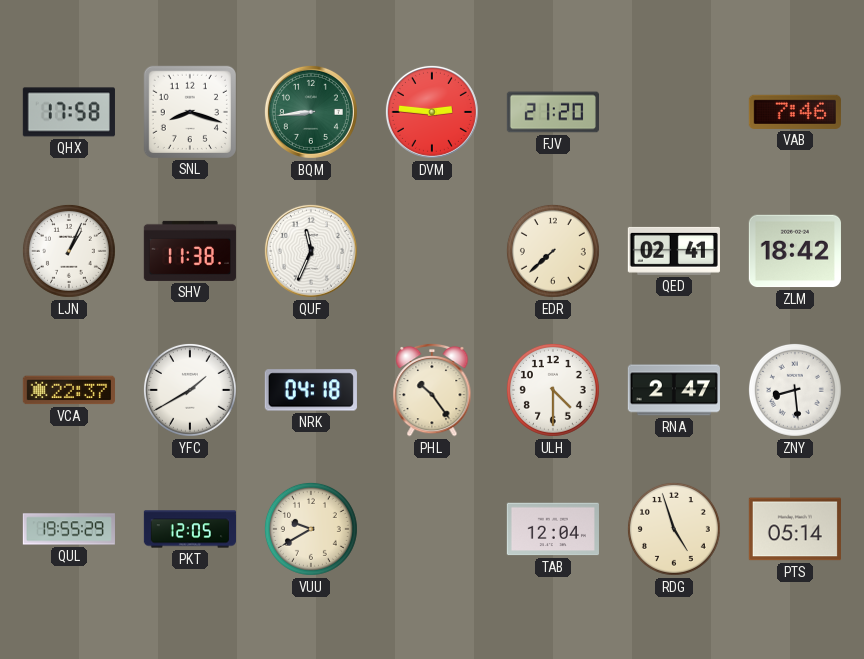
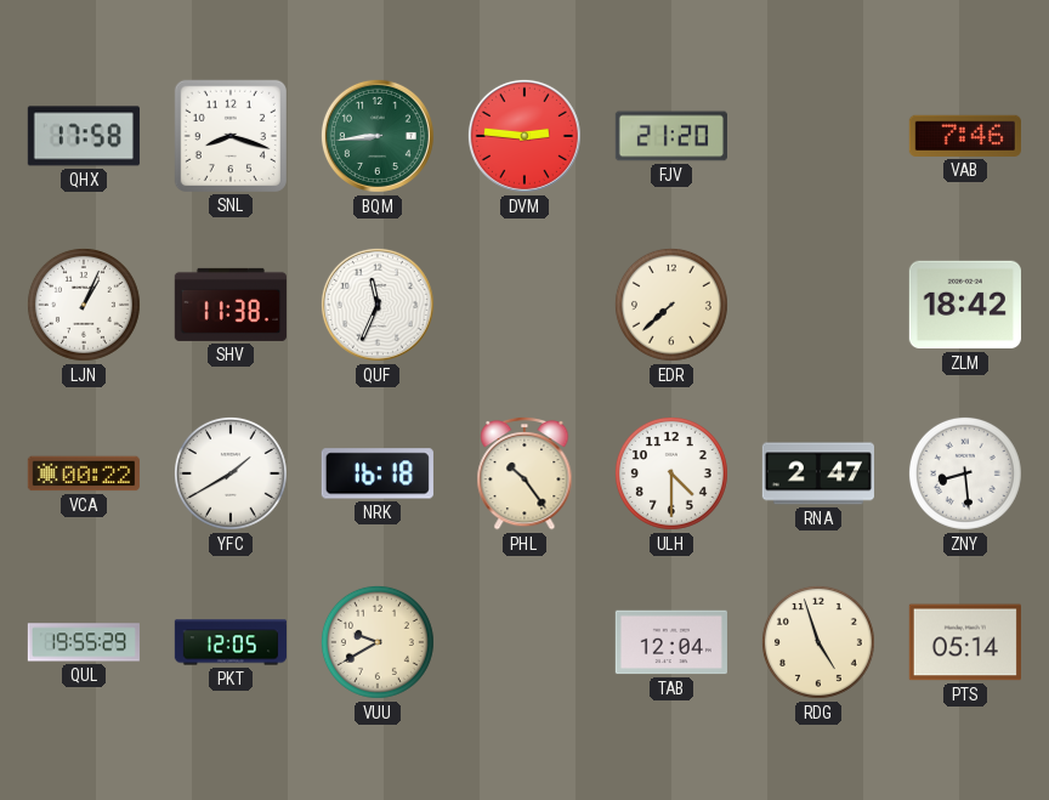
QED: 02:41 -> none
VCA: 22:37 -> 00:22
NRK: 04:18 -> 16:18
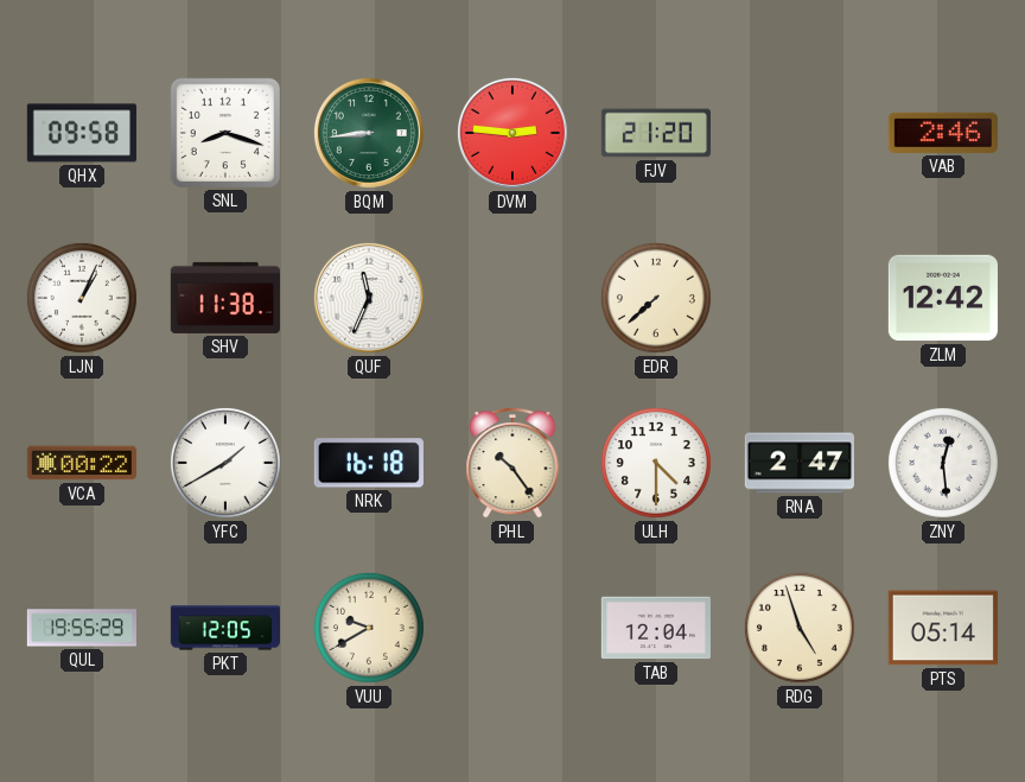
QHX: 17:58 -> 09:58
VAB: 7:46 -> 2:46
ZLM: 18:42 -> 12:42
ZNY: 8:29 -> 12:29
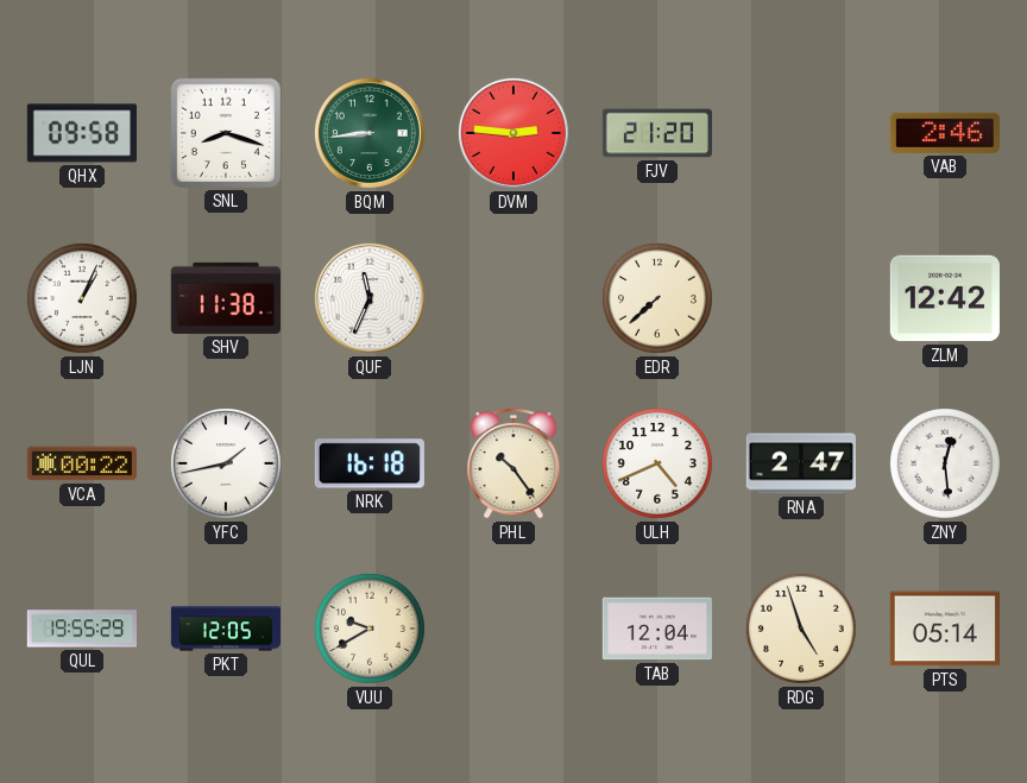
YFC: 1:40 -> 1:43
ULH: 4:30 -> 4:41
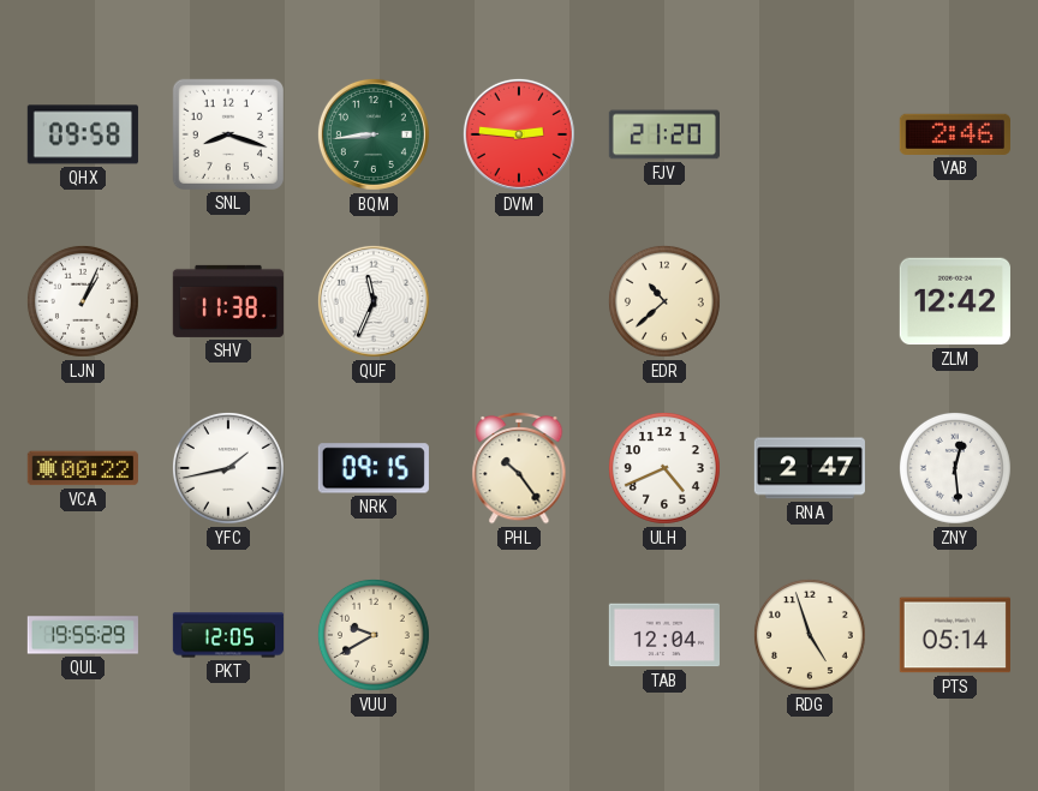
EDR: 7:38 -> 10:38
NRK: 16:18 -> 09:15
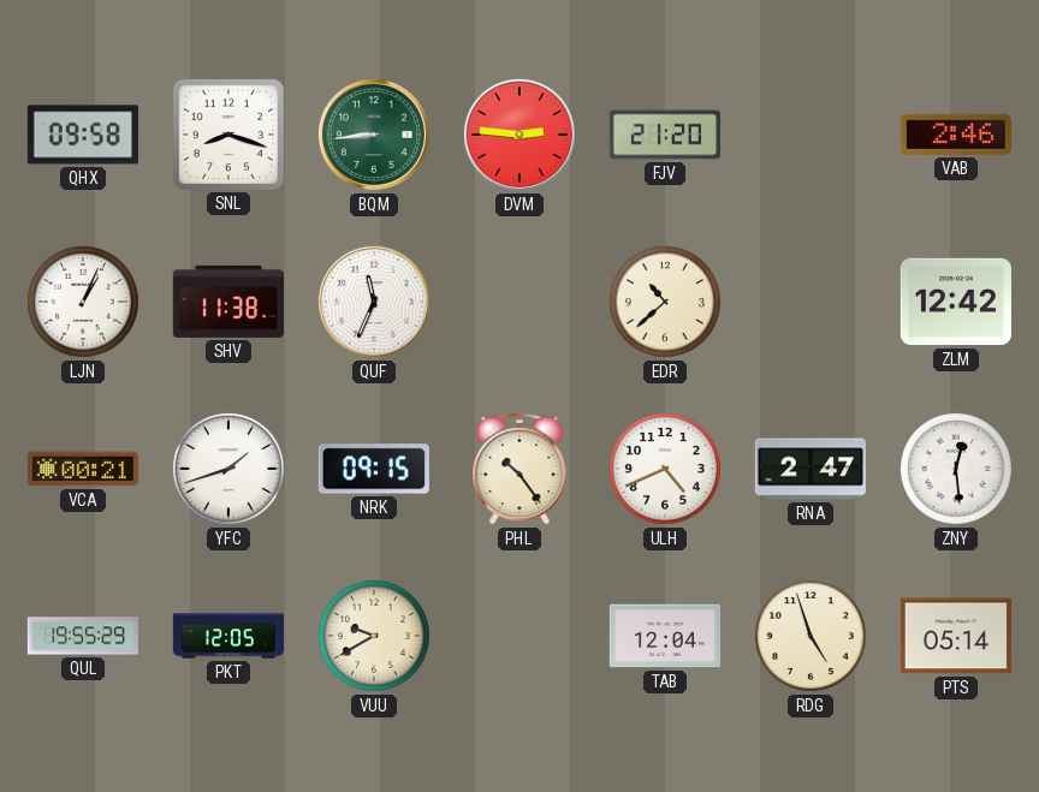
VCA: 00:22 -> 00:21
YFC: 1:43 -> 1:42
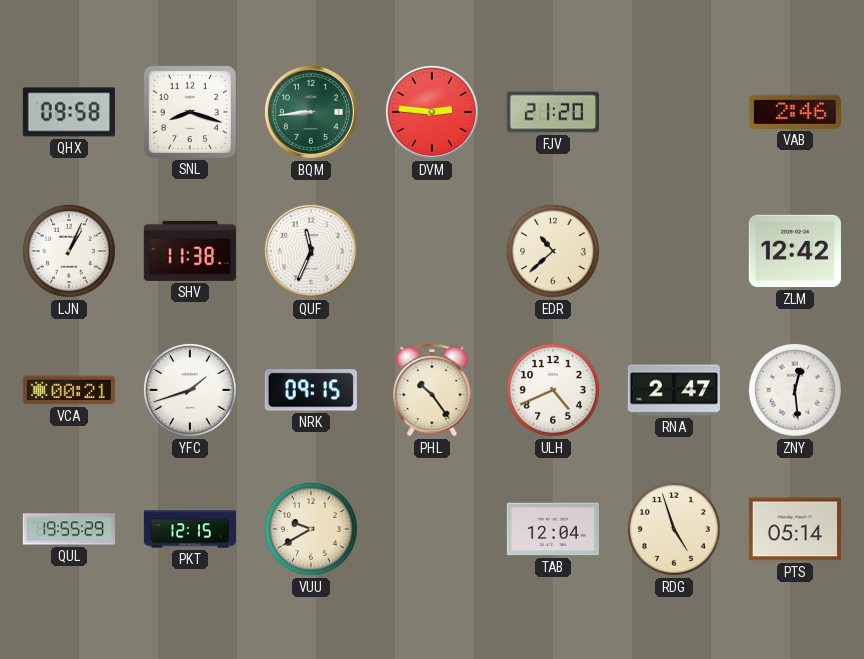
PKT: 12:05 -> 12:15
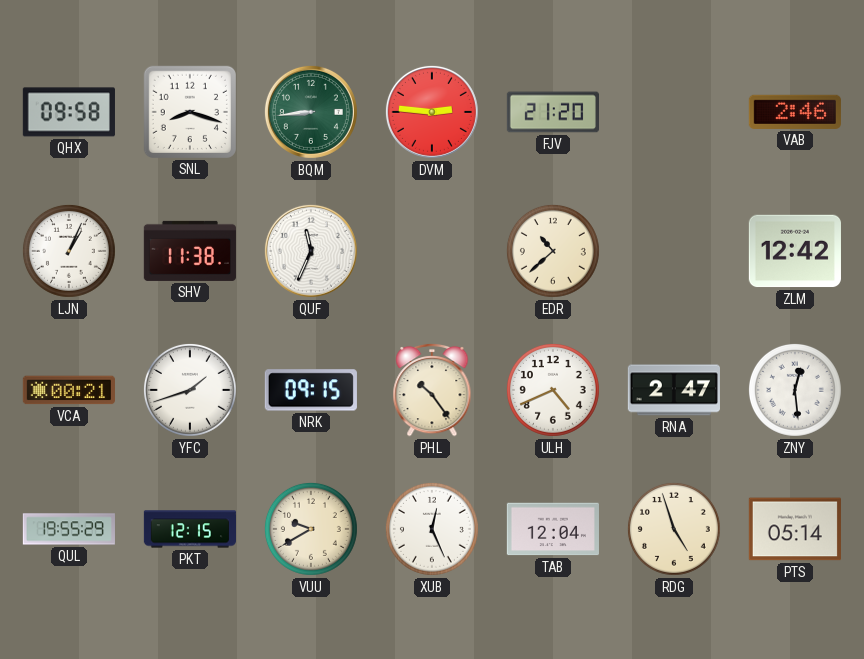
XUB: none -> 12:26
